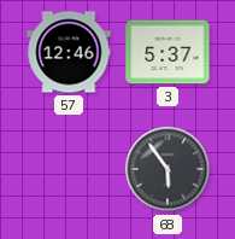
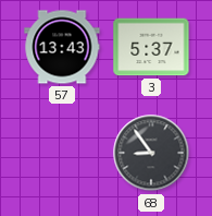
57: 12:46 -> 13:43
68: 5:54 -> 8:54
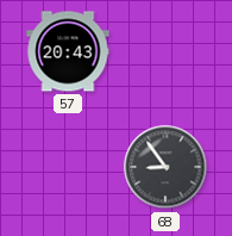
57: 13:43 -> 20:43
3: 5:37 -> none
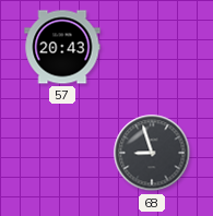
68: 8:54 -> 8:57
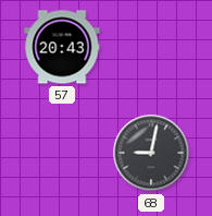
68: 8:57 -> 9:02
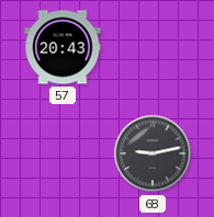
68: 9:02 -> 9:13
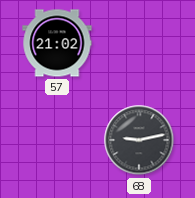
57: 20:43 -> 21:02
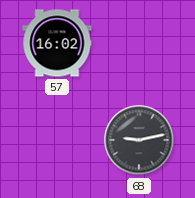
57: 21:02 -> 16:02
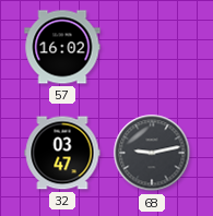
32: none -> 03:47
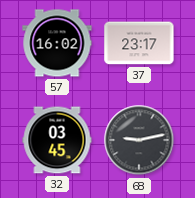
37: none -> 23:17
32: 03:47 -> 03:45
